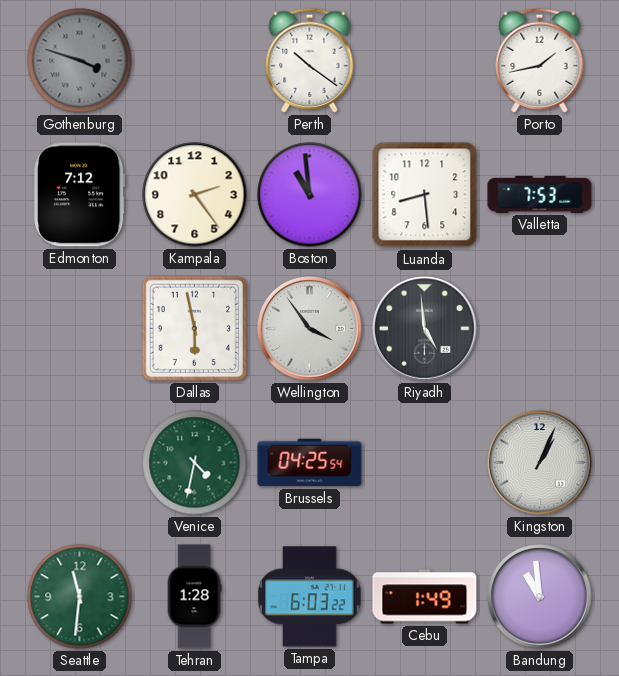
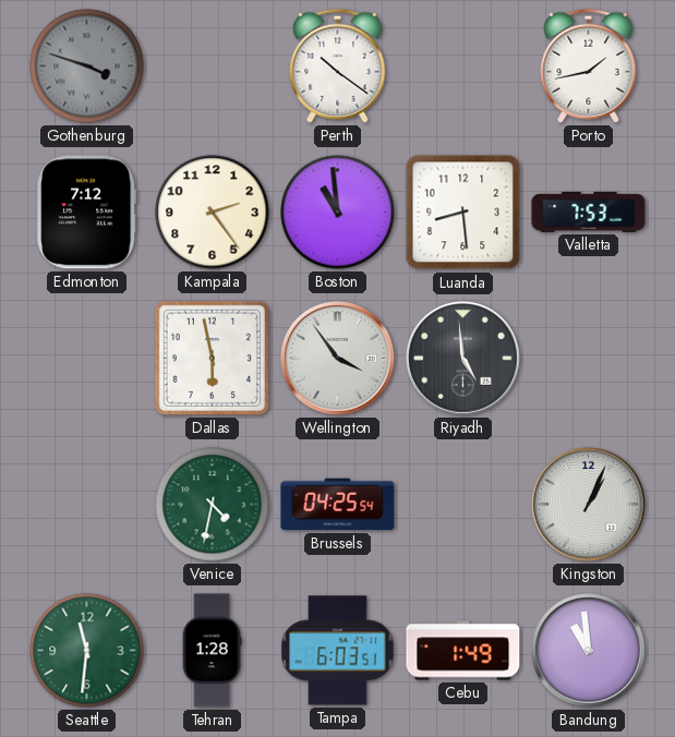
Tampa: 6:03:22 -> 6:03:51
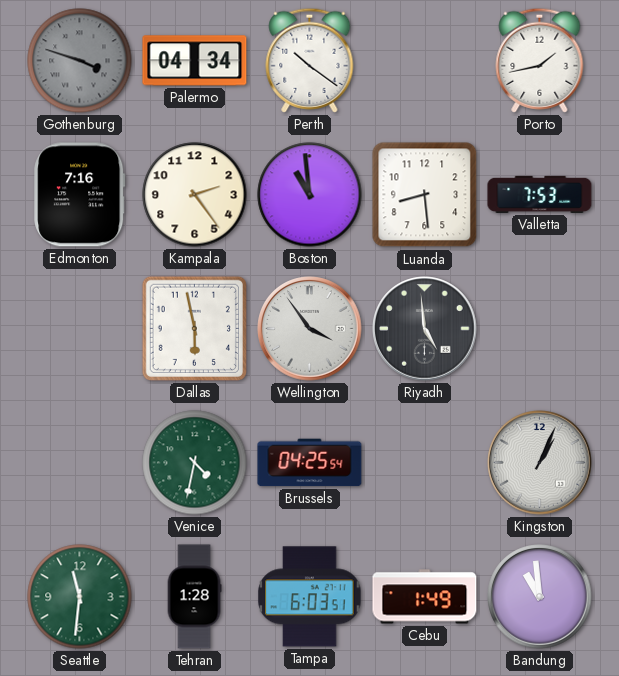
Palermo: none -> 04:34
Edmonton: 7:12 -> 7:16
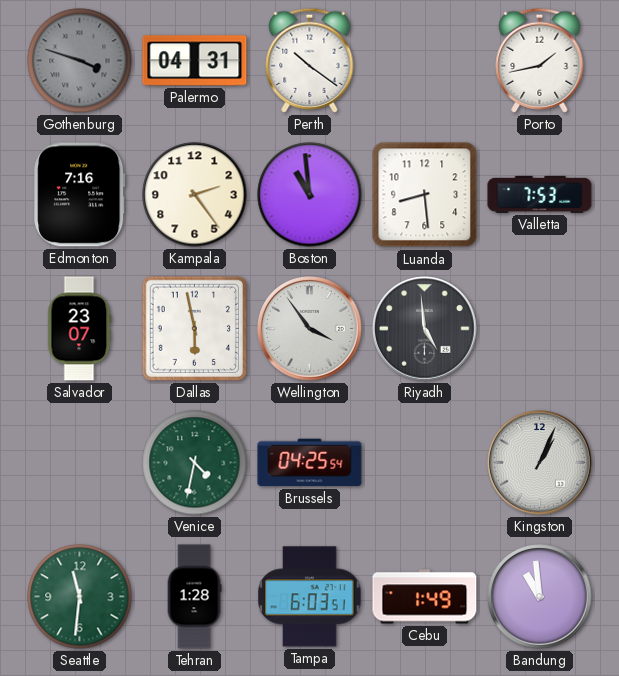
Palermo: 04:34 -> 04:31
Salvador: none -> 23:07
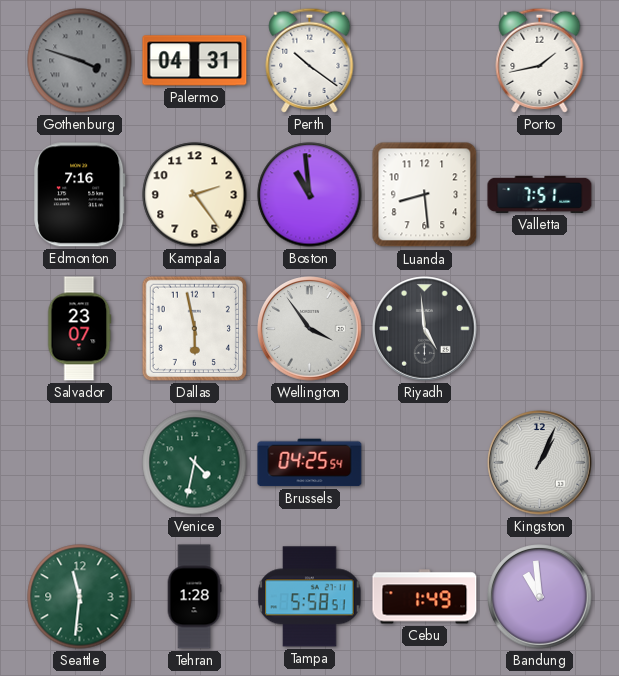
Valletta: 7:53 -> 7:51
Tampa: 6:03 -> 5:58
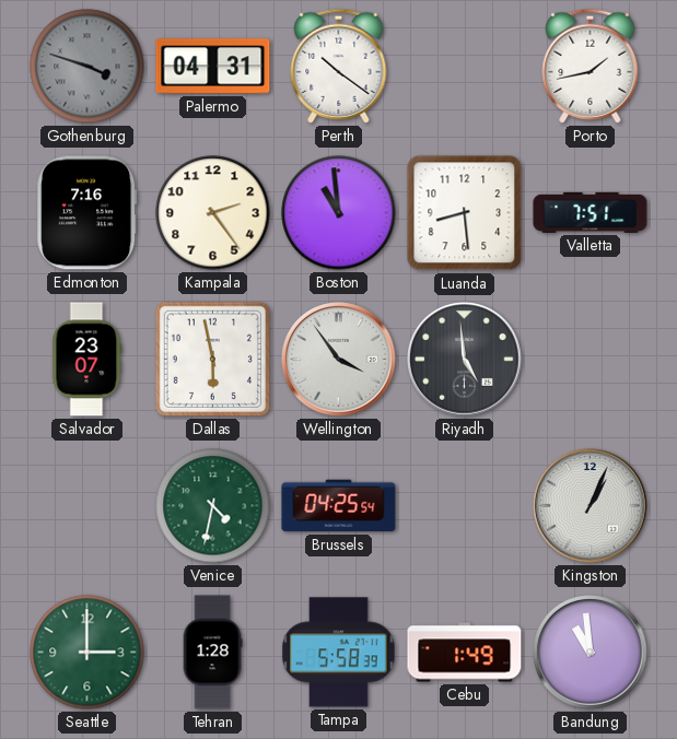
Seattle: 11:31 -> 3:00
Tampa: 5:58:51 -> 5:58:39
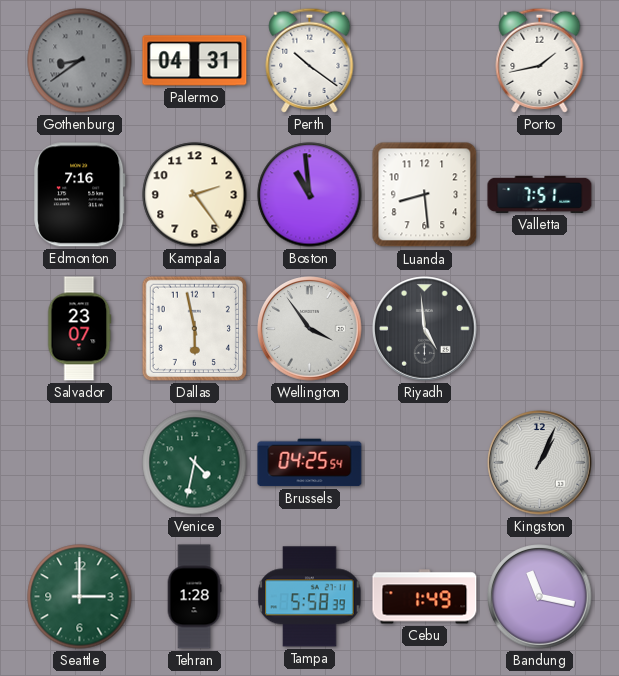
Gothenburg: 3:48 -> 8:39
Bandung: 10:59 -> 11:17
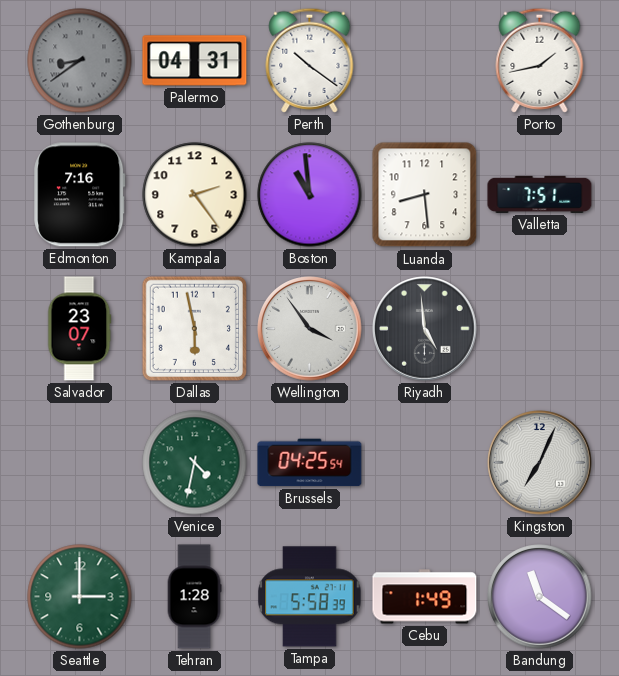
Kingston: 1:04 -> 7:04
Bandung: 11:17 -> 11:21
